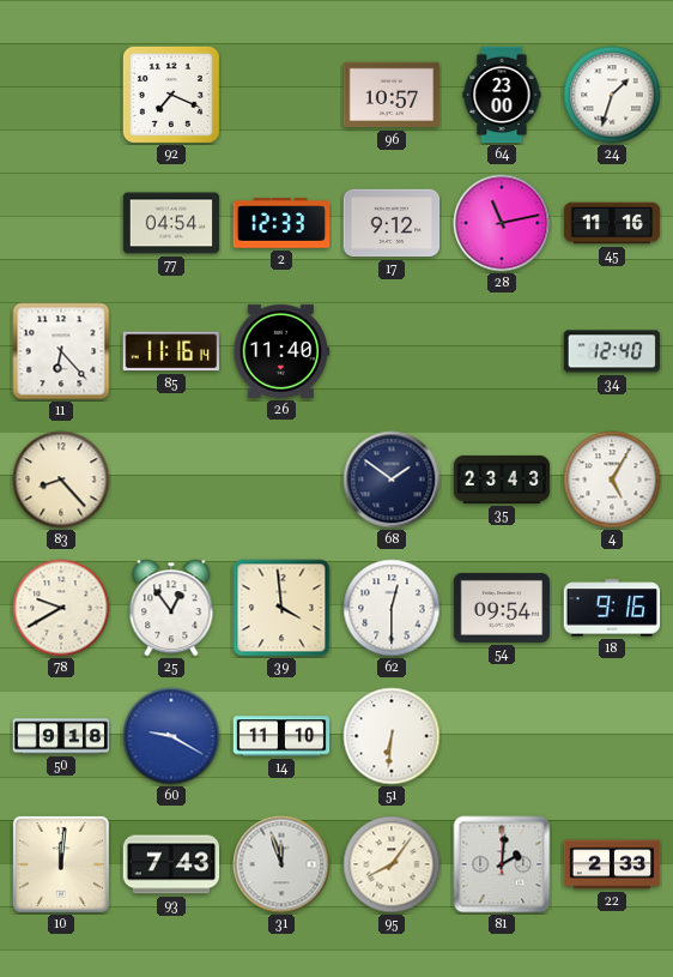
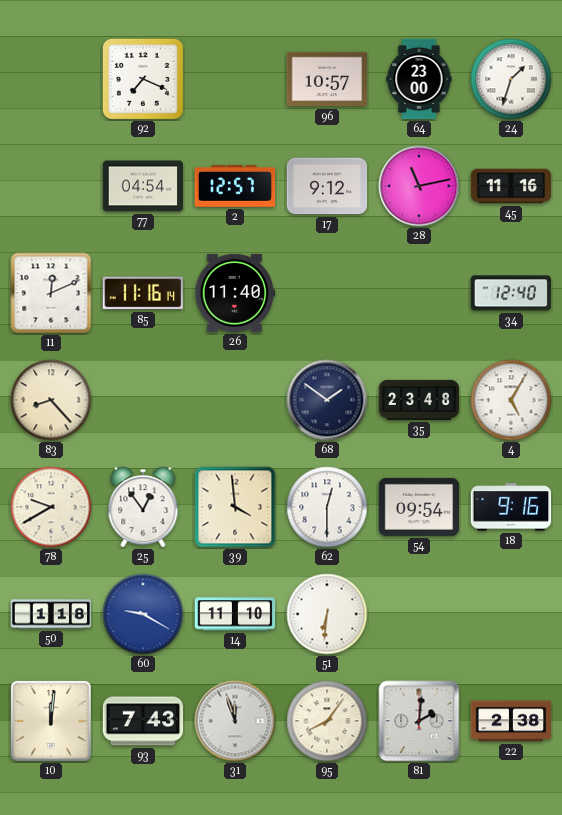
2: 12:33 -> 12:57
11: 6:23 -> 12:11
35: 23:43 -> 23:48
50: 9:18 -> 1:18
22: 2:33 -> 2:38
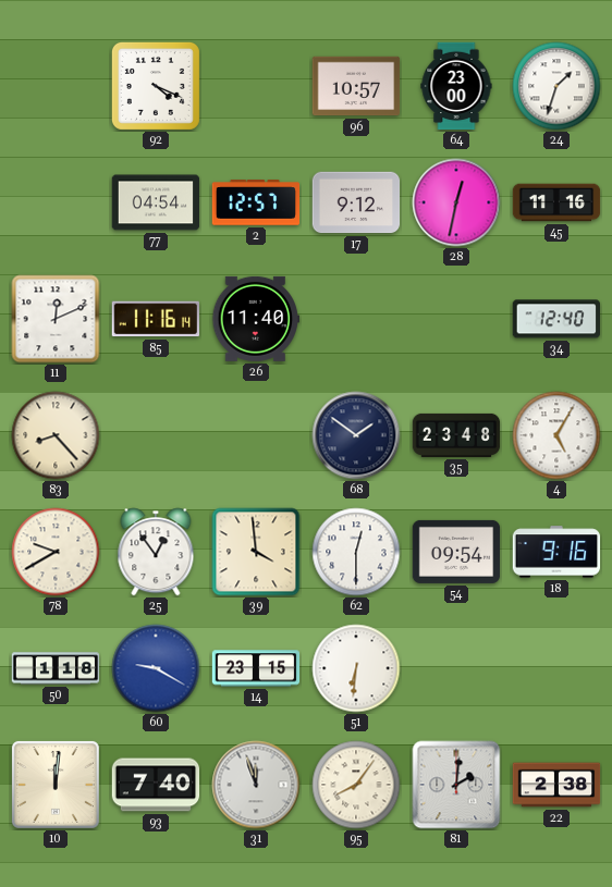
92: 7:19 -> 4:19
28: 11:13 -> 12:32
14: 11:10 -> 23:15
93: 7:43 -> 7:40
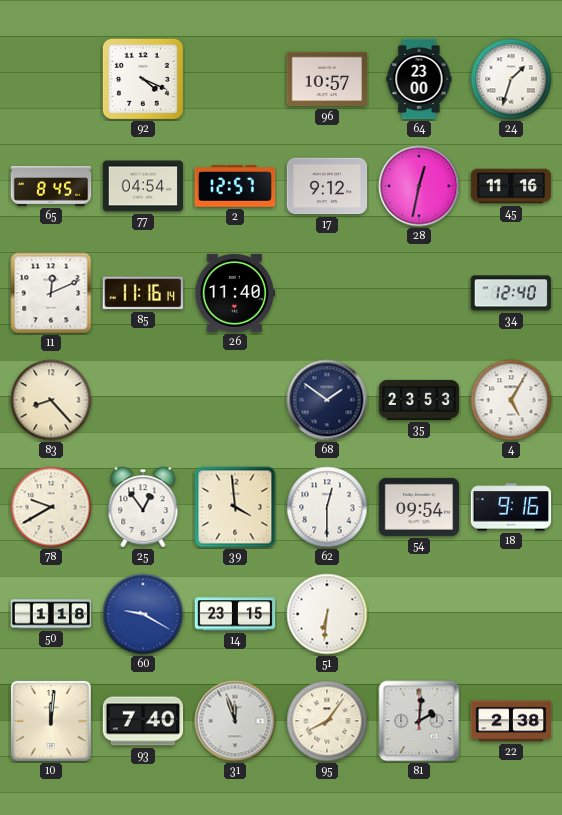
65: none -> 8:45
35: 23:48 -> 23:53
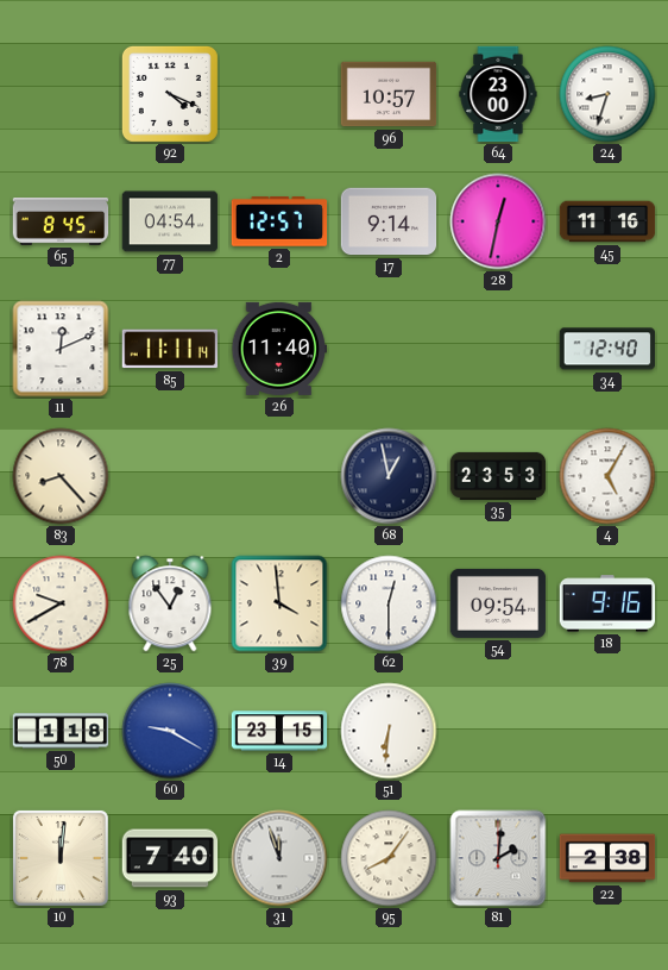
24: 1:33 -> 8:33
17: 9:12 -> 9:14
85: 11:16 -> 11:11
68: 1:51 -> 12:58
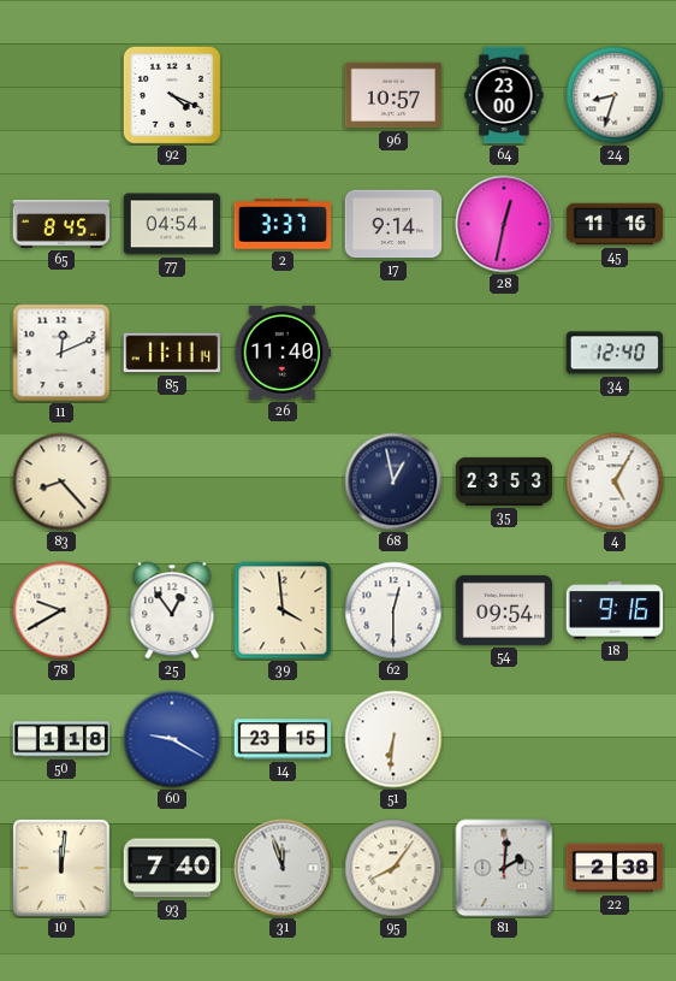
2: 12:57 -> 3:37
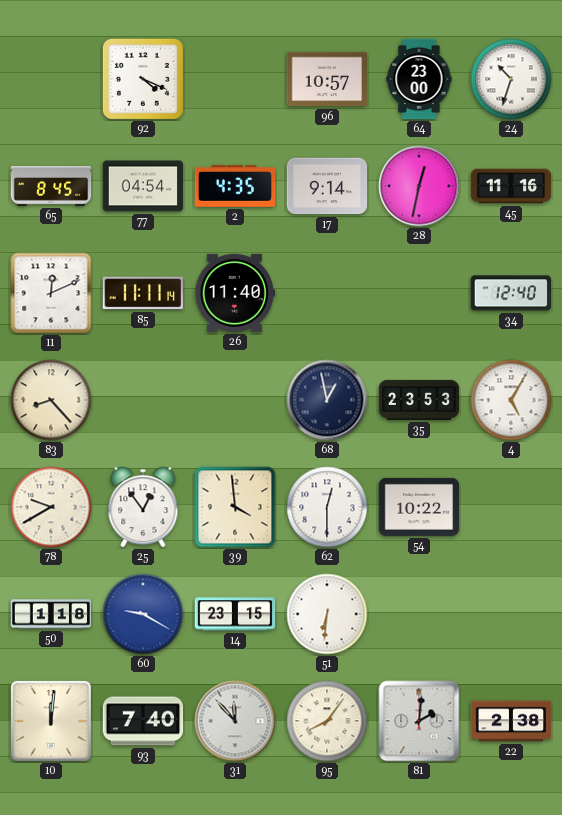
24: 8:33 -> 10:33
2: 3:37 -> 4:35
54: 09:54 -> 10:22
18: 9:16 -> none
31: 11:57 -> 11:53
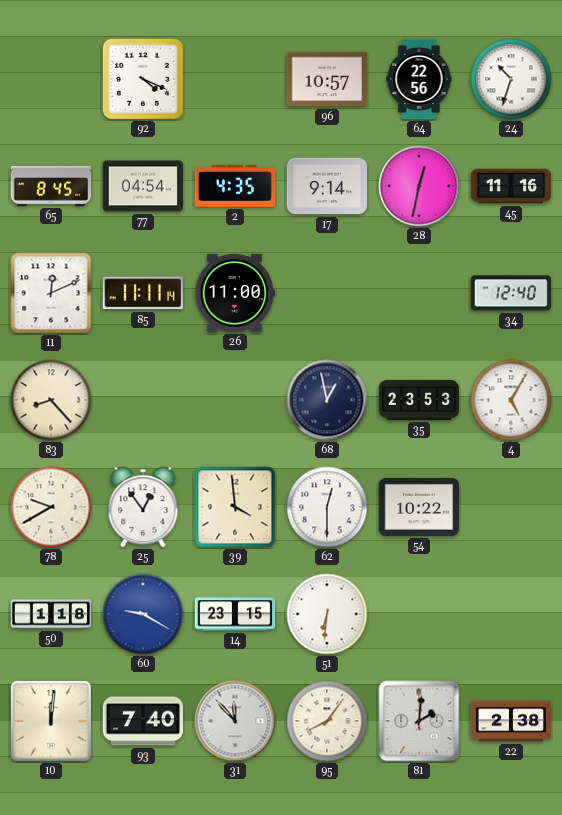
64: 23:00 -> 22:56
26: 11:40 -> 11:00
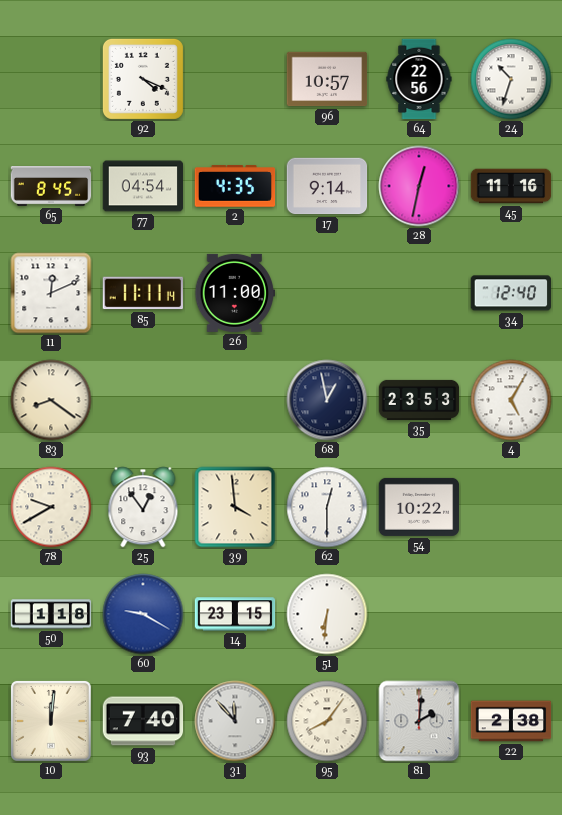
83: 8:23 -> 8:21
